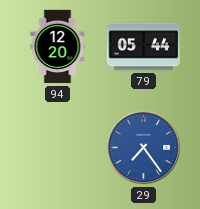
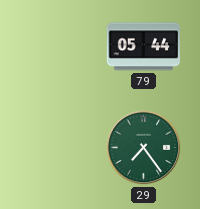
94: 12:20 -> none
29 dial: blue -> green
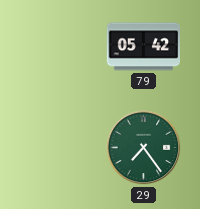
79: 05:44 -> 05:42
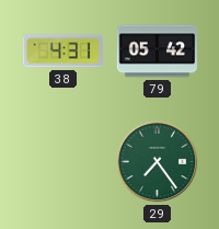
38: none -> 4:31
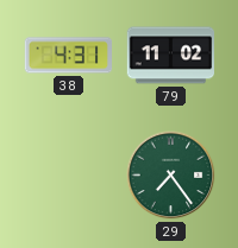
79: 05:42 -> 11:02
